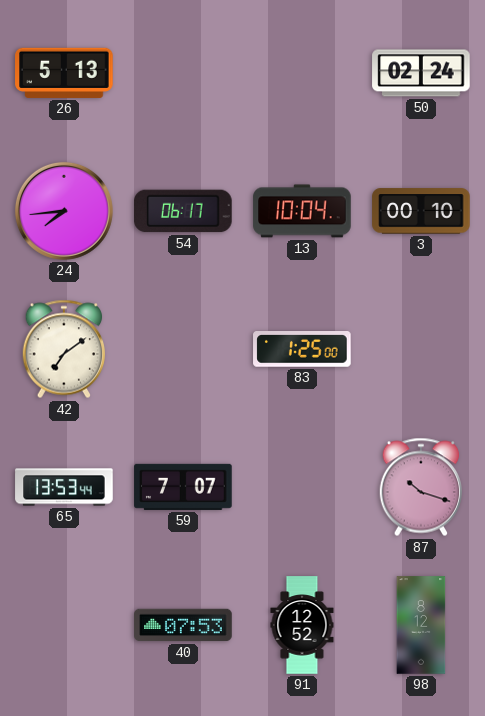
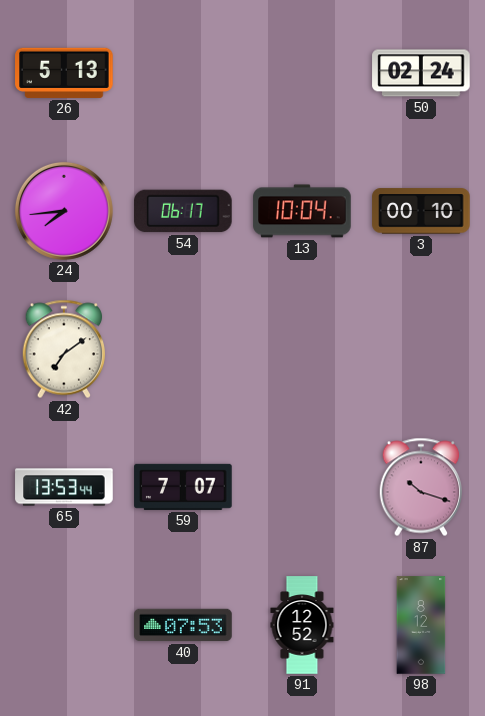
83: 1:25 -> none
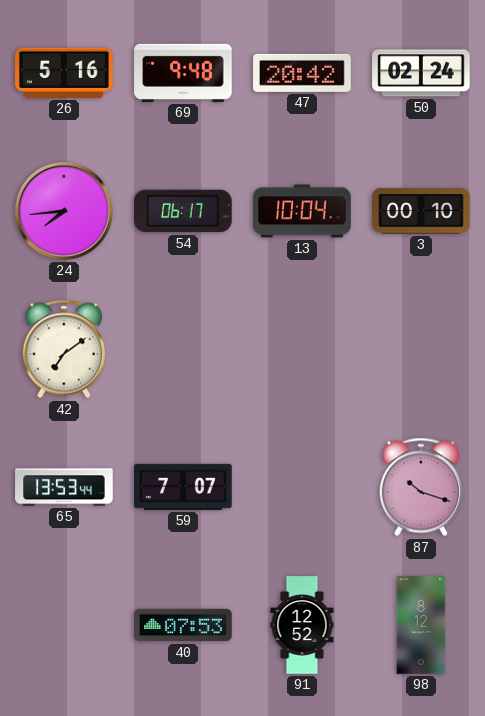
26: 5:13 -> 5:16
69: none -> 9:48
47: none -> 20:42
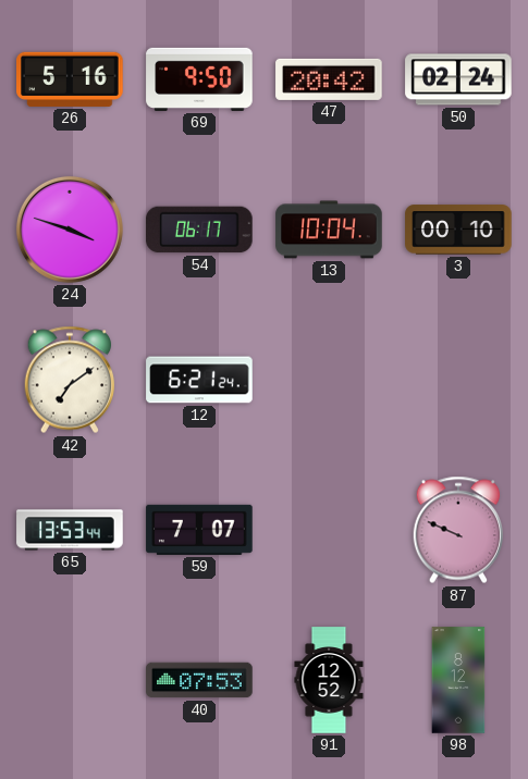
69: 9:48 -> 9:50
24: 7:44 -> 3:48
12: none -> 6:21
87: 10:18 -> 9:49
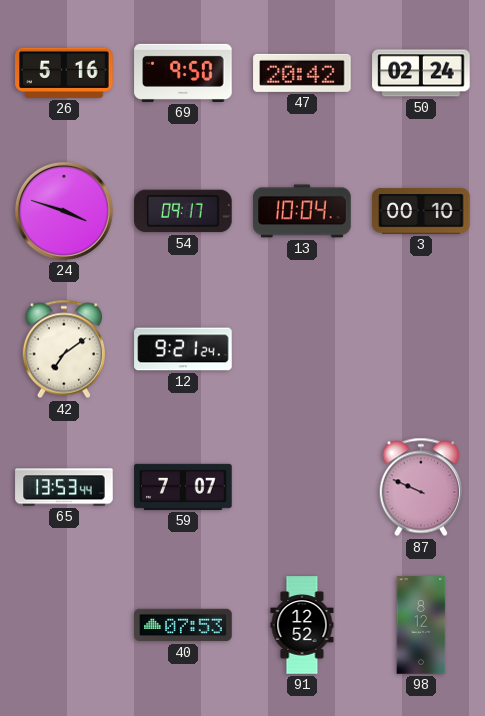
54: 06:17 -> 09:17
12: 6:21 -> 9:21
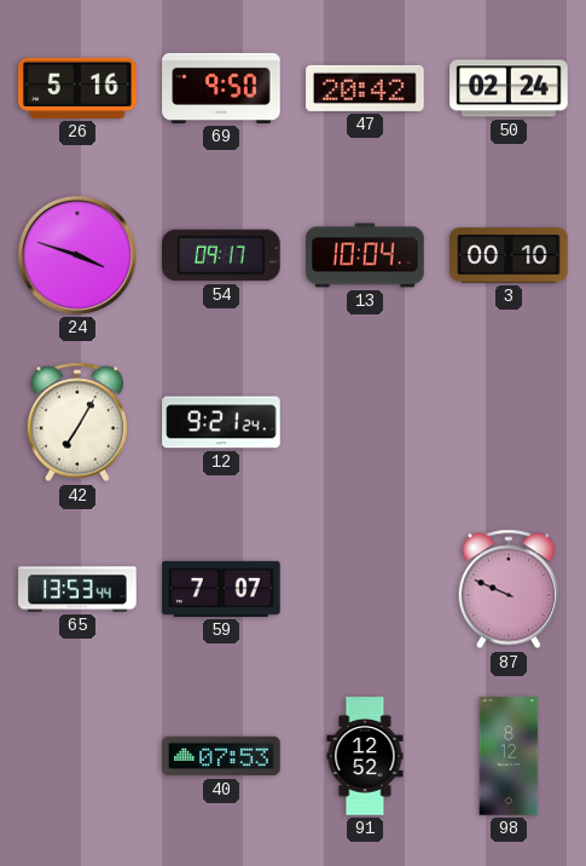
42: 7:09 -> 7:05
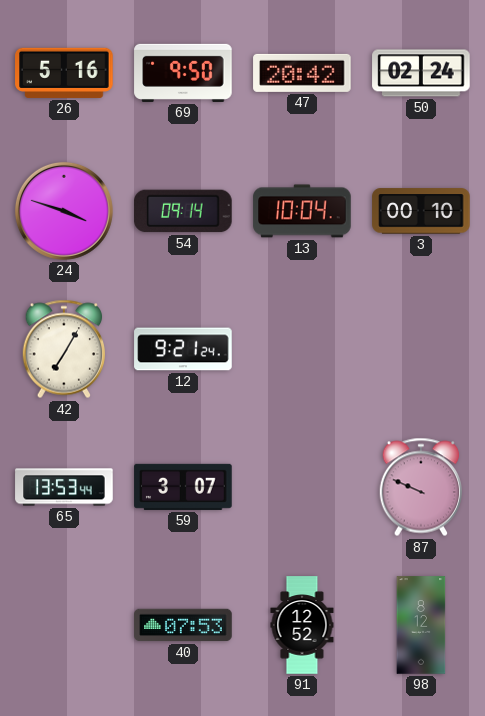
54: 09:17 -> 09:14
59: 7:07 -> 3:07
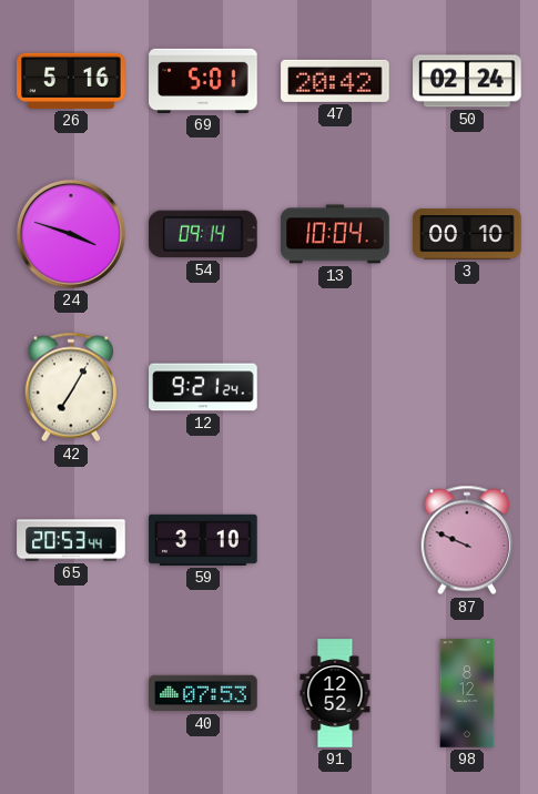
69: 9:50 -> 5:01
65: 13:53 -> 20:53
59: 3:07 -> 3:10
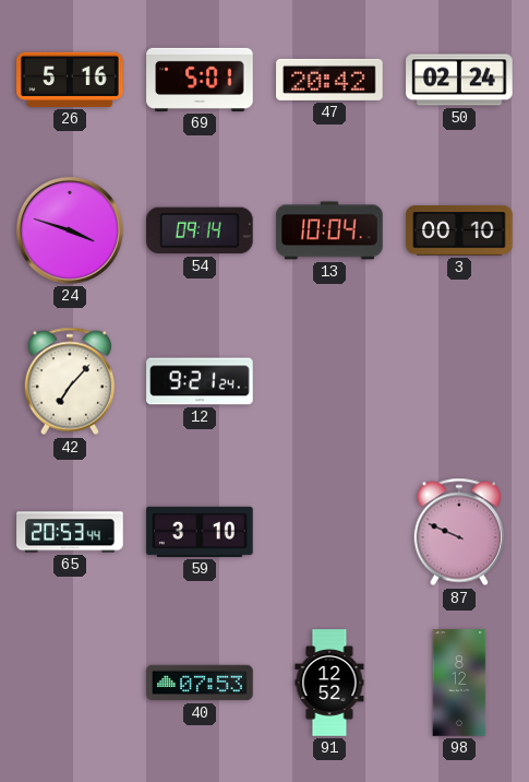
42: 7:05 -> 7:07
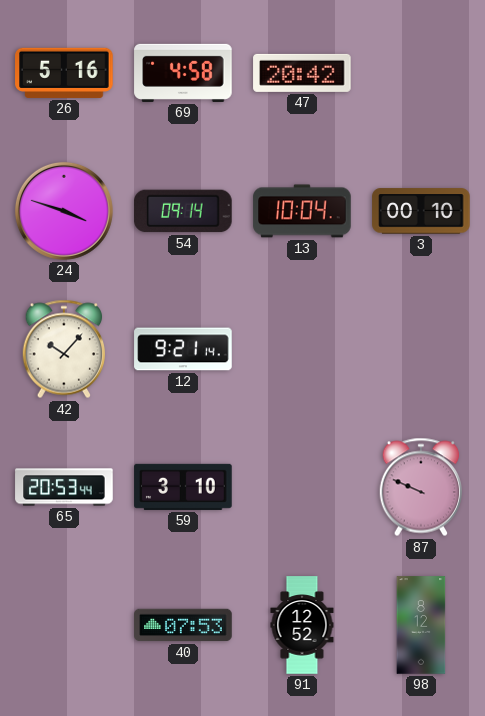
69: 5:01 -> 4:58
50: 02:24 -> none
42: 7:07 -> 10:07
12: 9:21:24 -> 9:21:14
